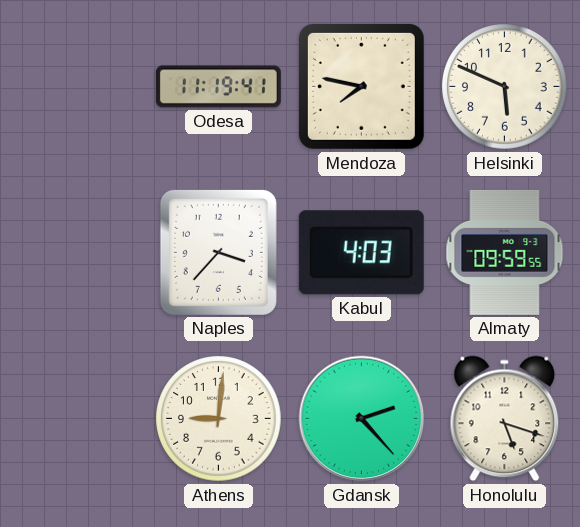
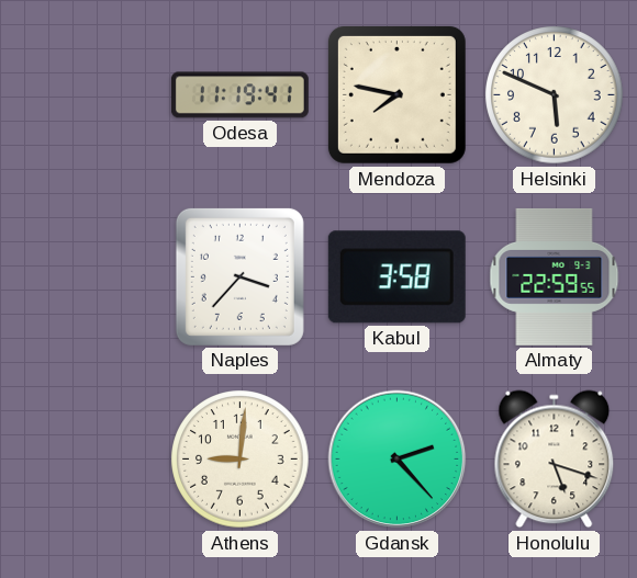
Kabul: 4:03 -> 3:58
Almaty: 09:59 -> 22:59
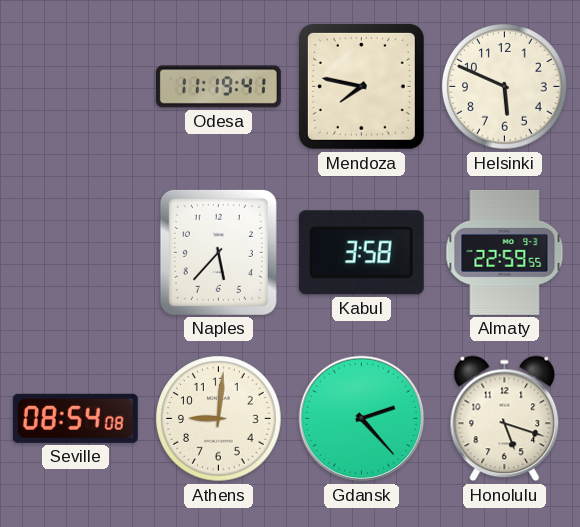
Naples: 3:37 -> 5:37
Seville: none -> 08:54
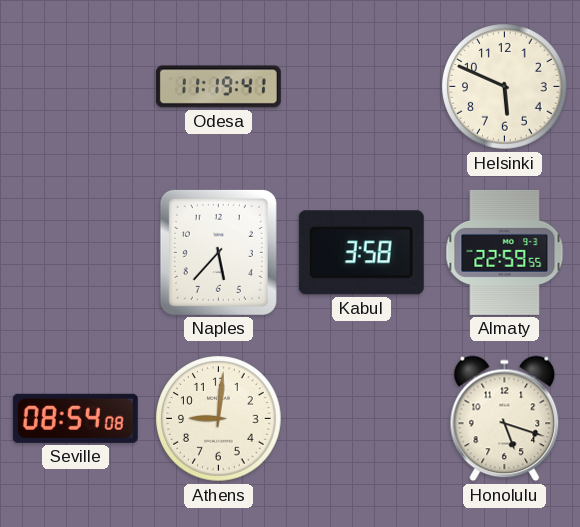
Mendoza: 7:47 -> none
Gdansk: 2:23 -> none
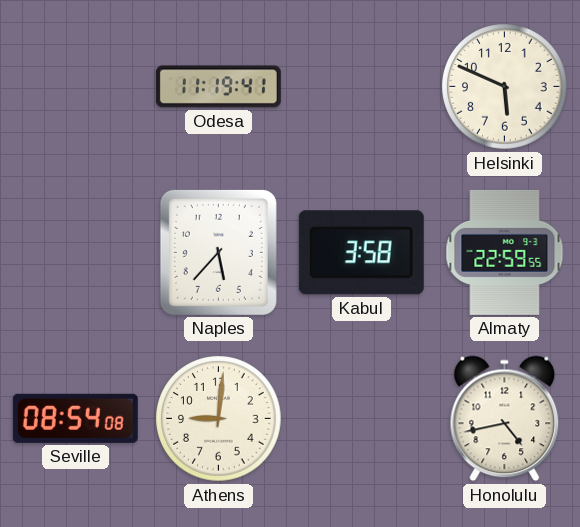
Honolulu: 5:18 -> 4:43
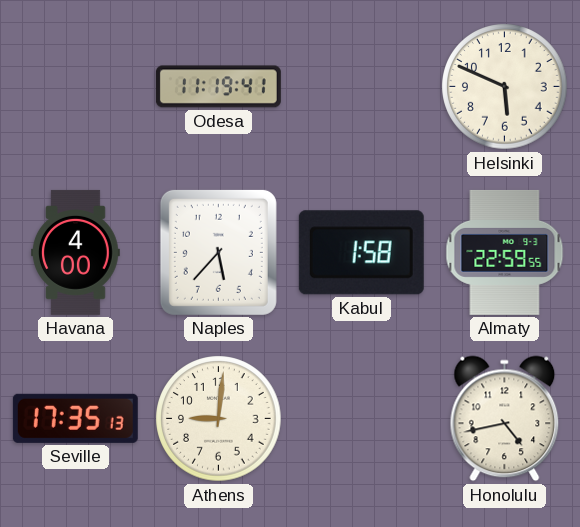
Havana: none -> 4:00
Kabul: 3:58 -> 1:58
Seville: 08:54 -> 17:35
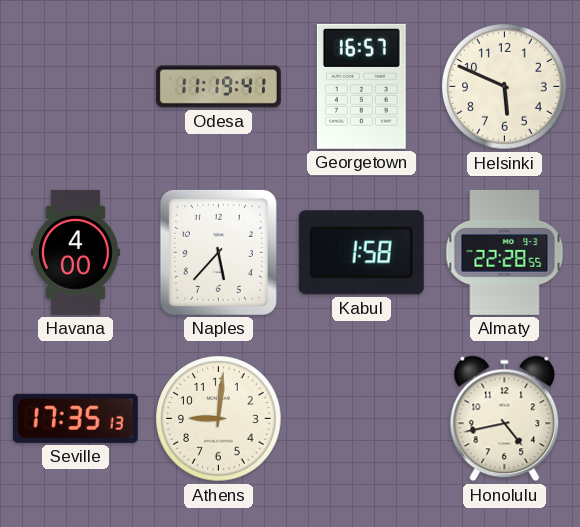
Georgetown: none -> 16:57
Almaty: 22:59 -> 22:28
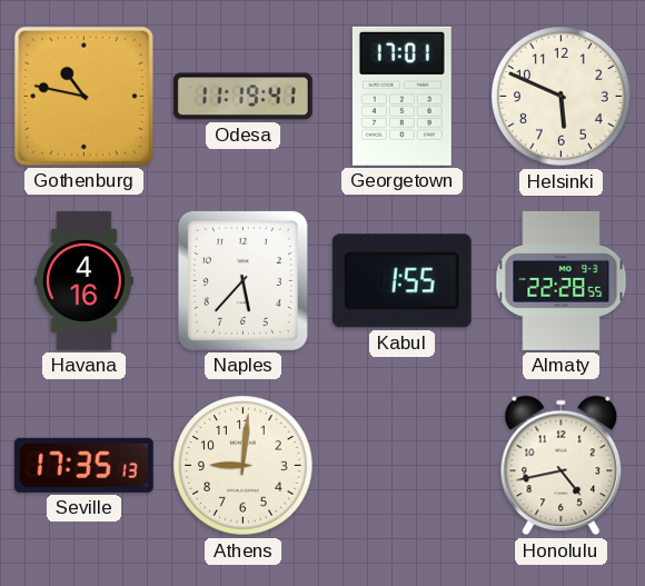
Gothenburg: none -> 10:47
Georgetown: 16:57 -> 17:01
Havana: 4:00 -> 4:16
Kabul: 1:58 -> 1:55
